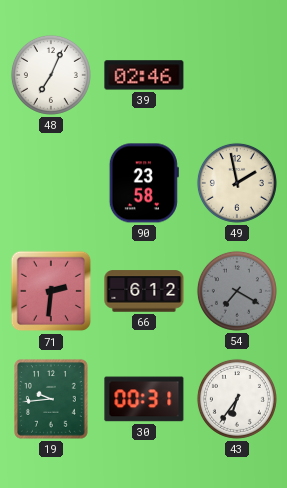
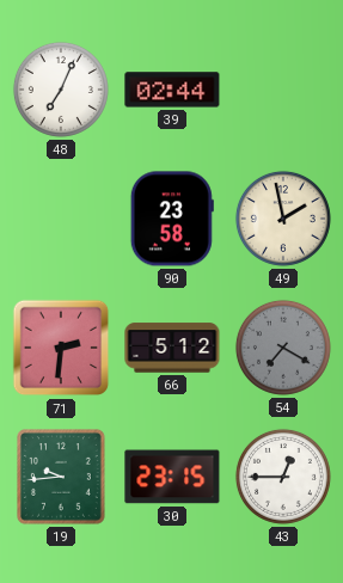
39: 02:46 -> 02:44
66: 6:12 -> 5:12
30: 00:31 -> 23:15
43: 6:36 -> 12:45
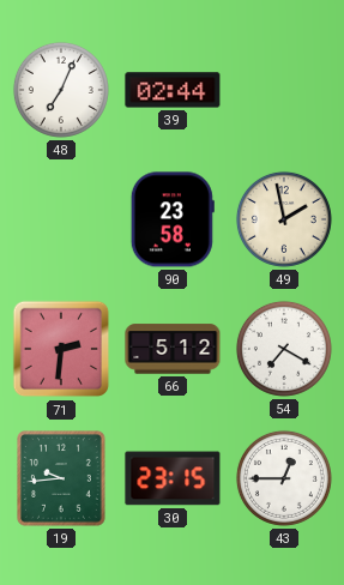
54 dial: grey -> white
